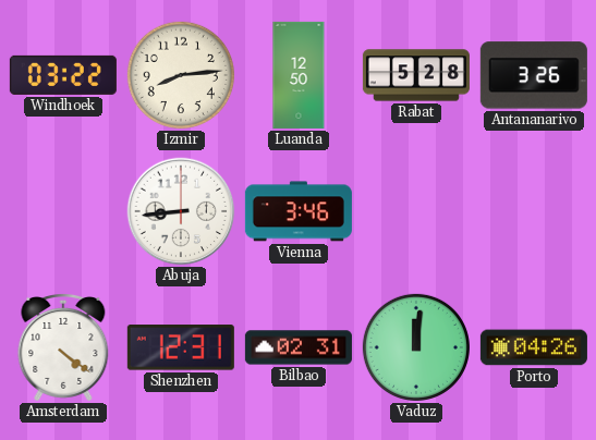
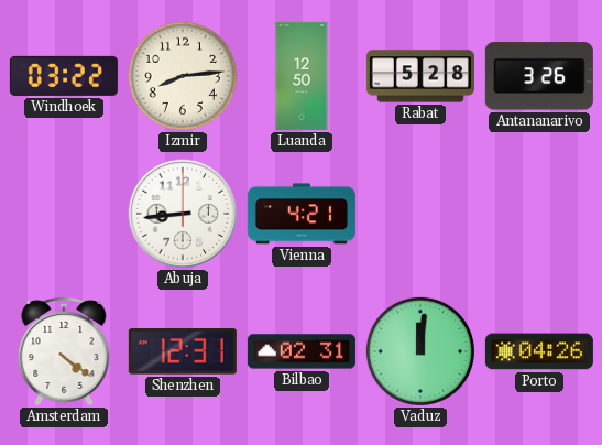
Vienna: 3:46 -> 4:21
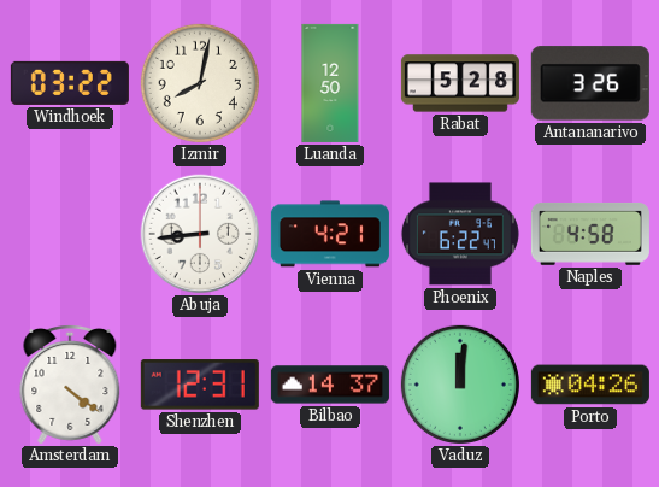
Izmir: 8:14 -> 8:02
Phoenix: none -> 6:22
Naples: none -> 4:58
Bilbao: 02:31 -> 14:37
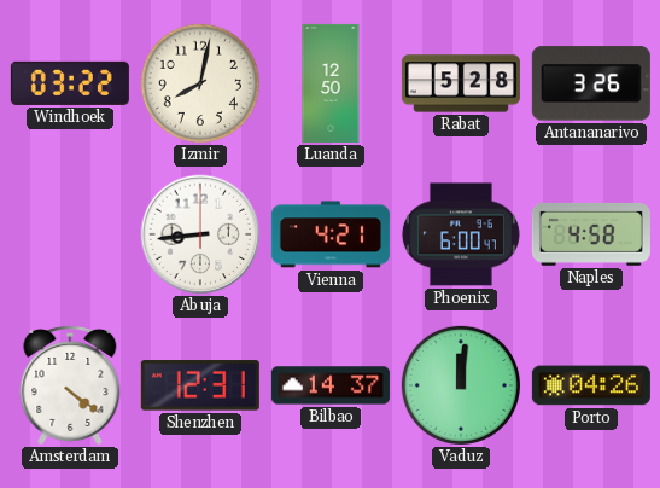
Phoenix: 6:22 -> 6:00
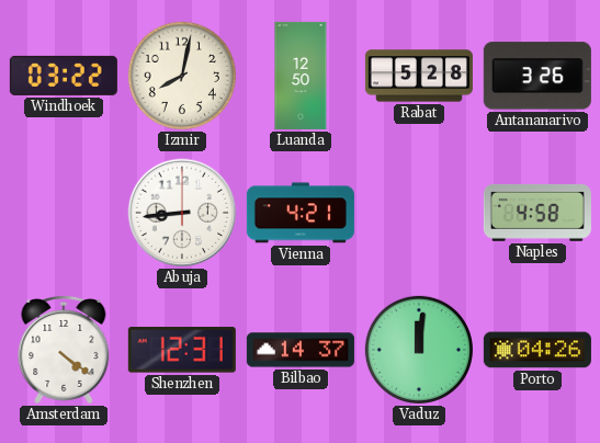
Phoenix: 6:00 -> none
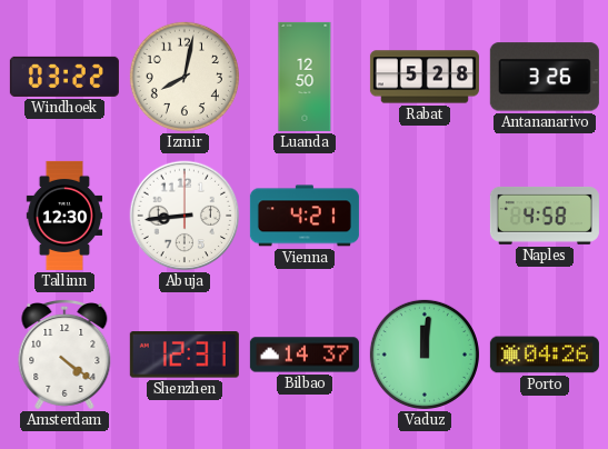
Tallinn: none -> 12:30
